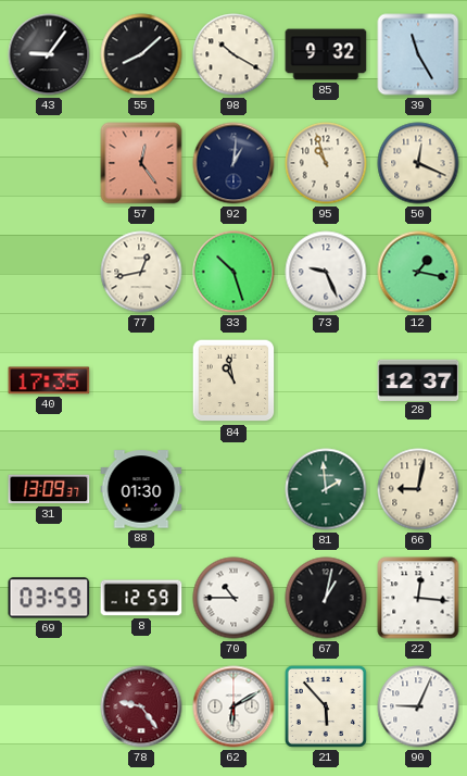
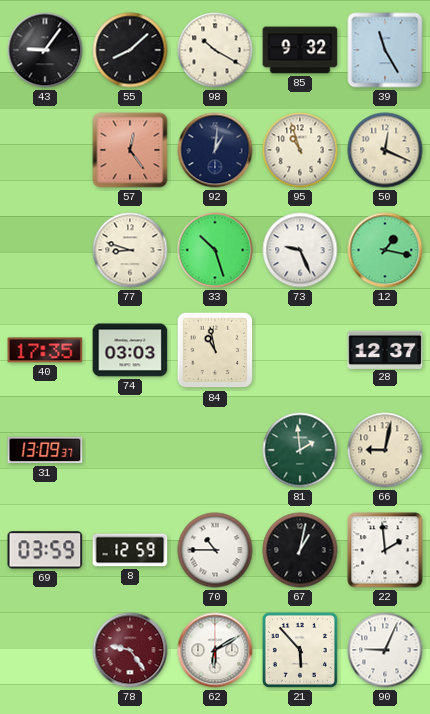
77: 12:43 -> 8:48
74: none -> 03:03
88: 01:30 -> none
22: 12:16 -> 1:59
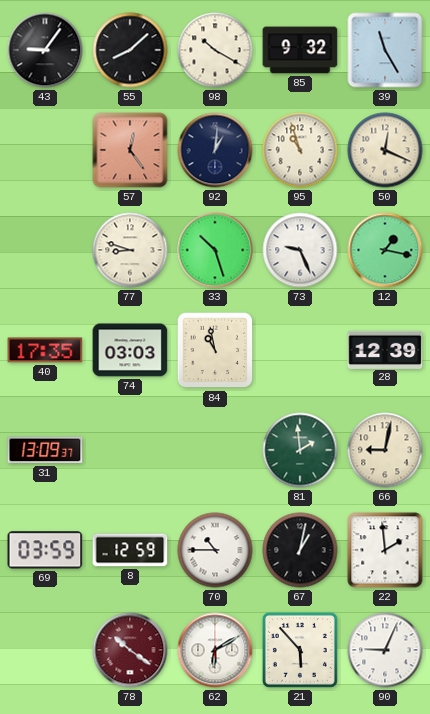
28: 12:37 -> 12:39
78: 9:24 -> 10:21
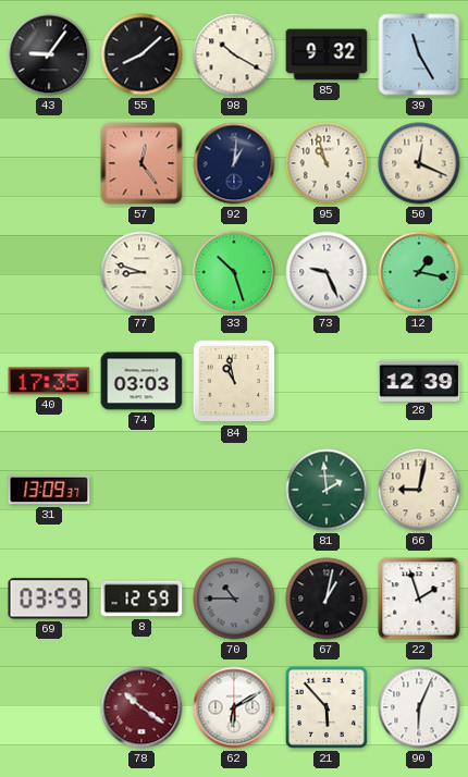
70 dial: white -> grey
22: 1:59 -> 1:57
90: 9:04 -> 6:04
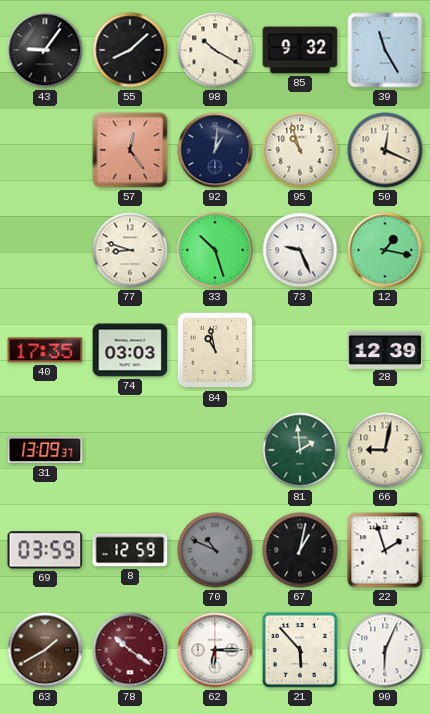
70: 10:45 -> 10:49
63: none -> 1:40
62: 6:10 -> 6:15
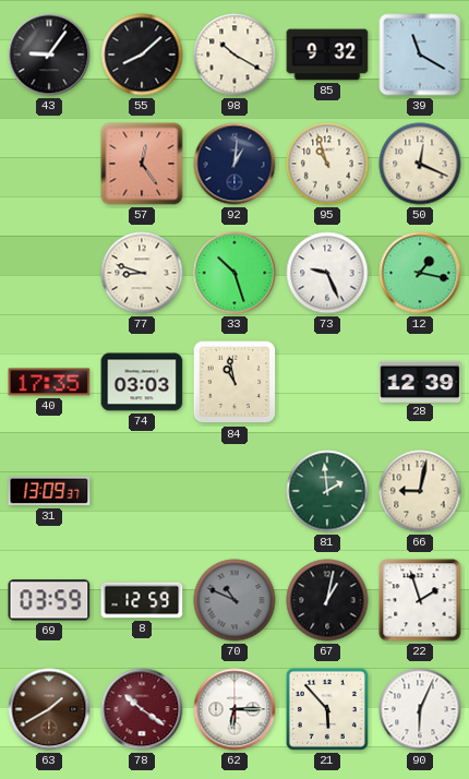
39: 11:25 -> 11:20
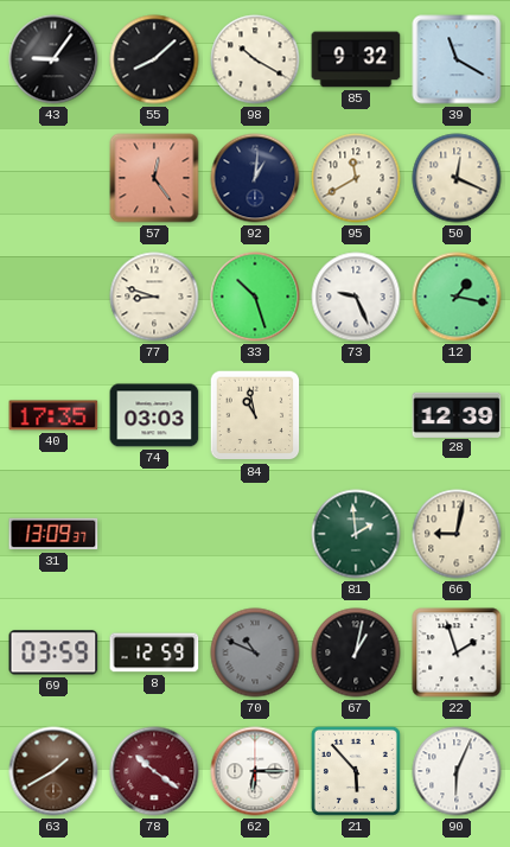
95: 10:57 -> 11:40
